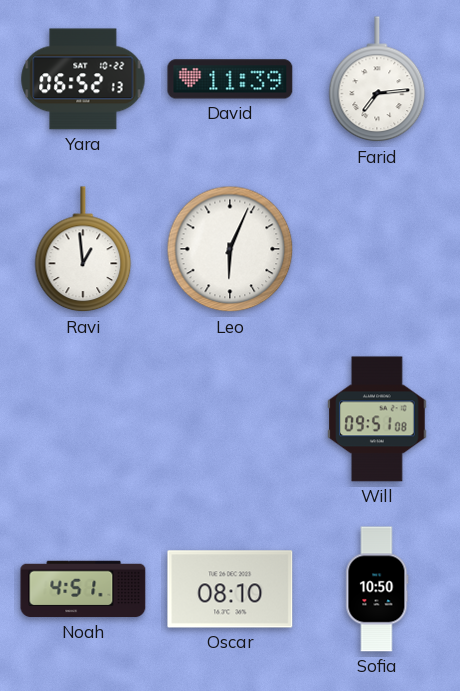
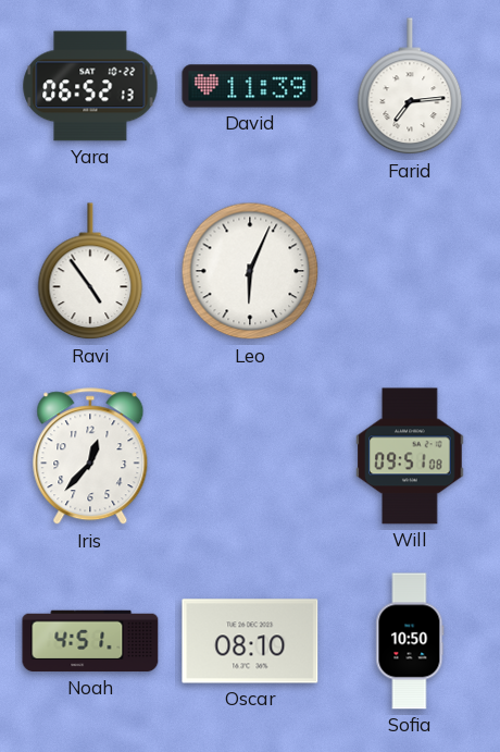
Ravi: 12:59 -> 4:54
Iris: none -> 12:37
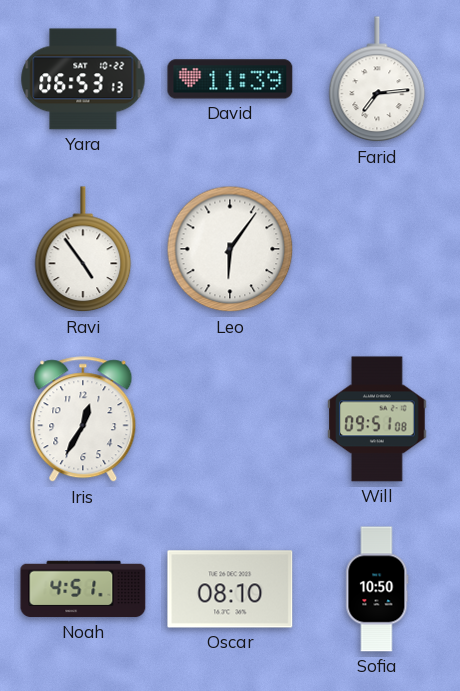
Yara: 06:52 -> 06:53
Leo: 6:04 -> 6:06
Iris: 12:37 -> 12:35
